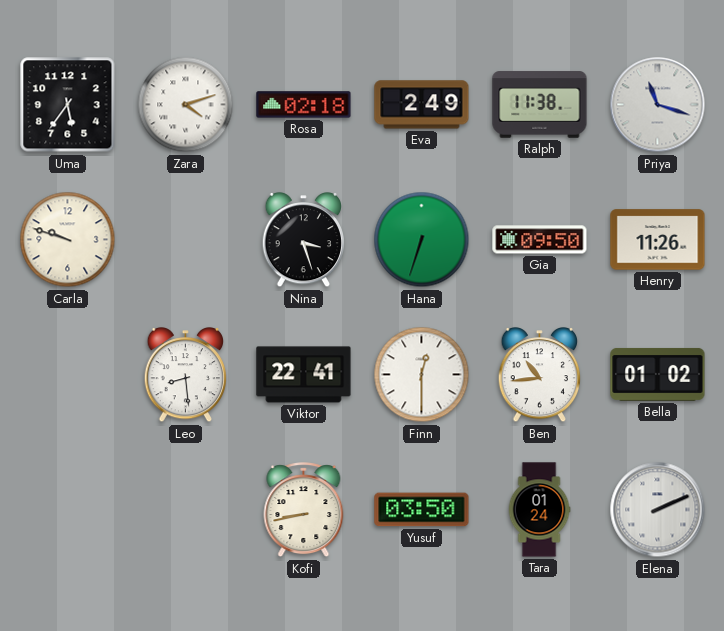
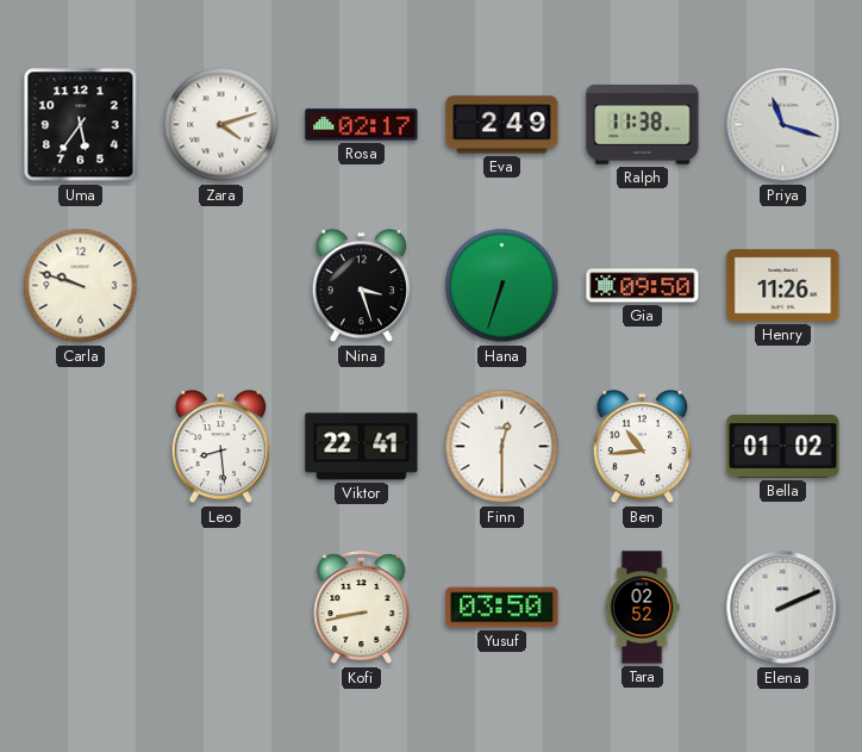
Rosa: 02:18 -> 02:17
Tara: 01:24 -> 02:52
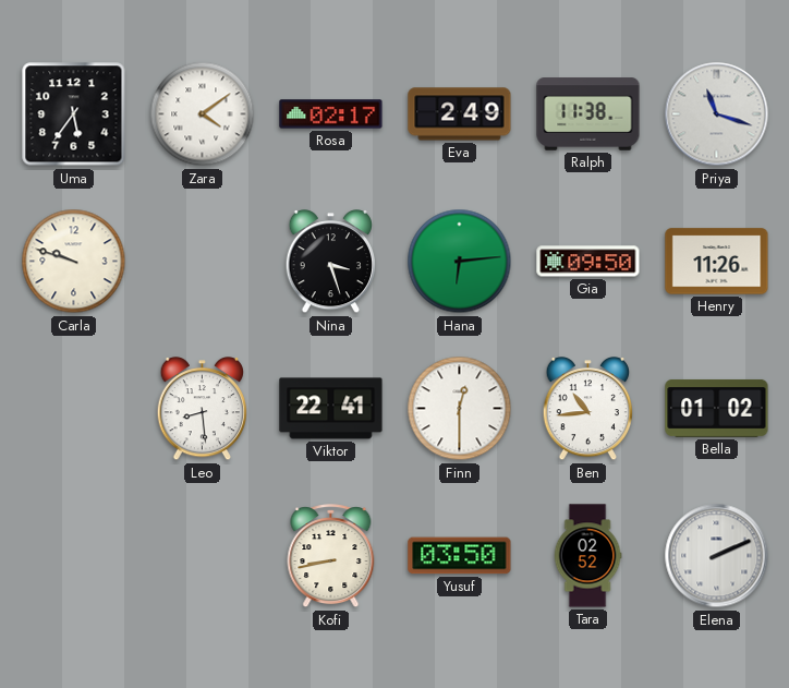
Zara: 4:12 -> 4:09
Hana: 6:33 -> 6:14
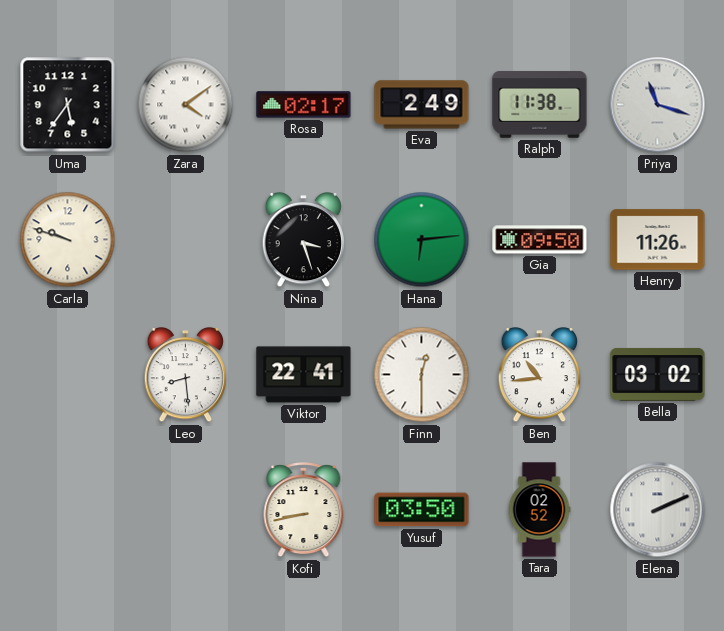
Bella: 01:02 -> 03:02
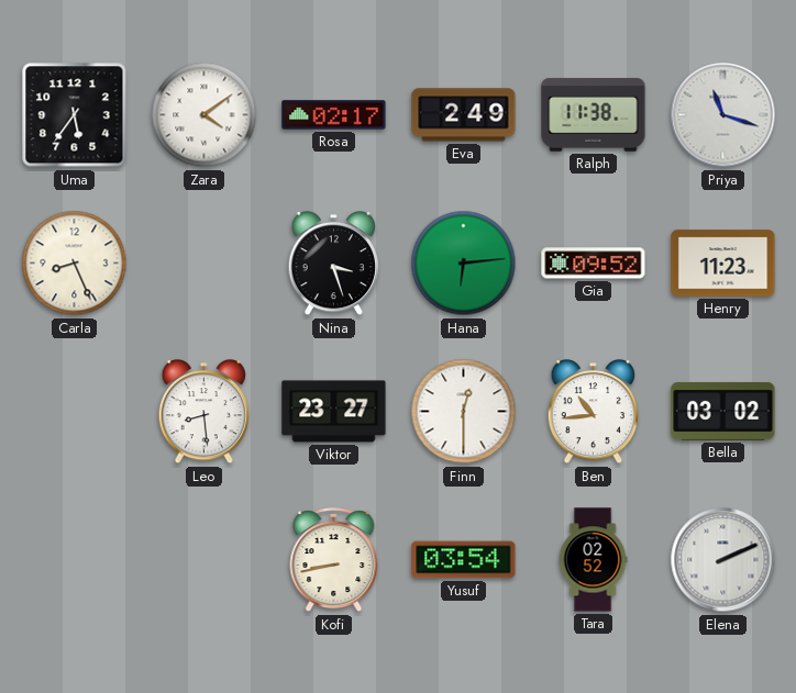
Carla: 9:48 -> 8:26
Gia: 09:50 -> 09:52
Henry: 11:26 -> 11:23
Viktor: 22:41 -> 23:27
Yusuf: 03:50 -> 03:54
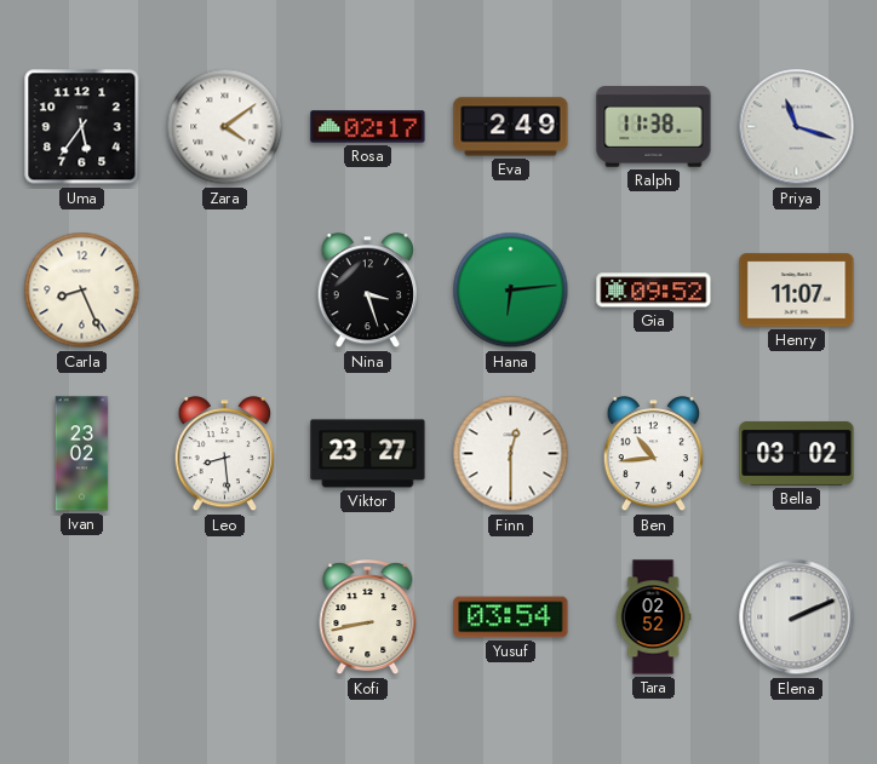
Henry: 11:23 -> 11:07
Ivan: none -> 23:02
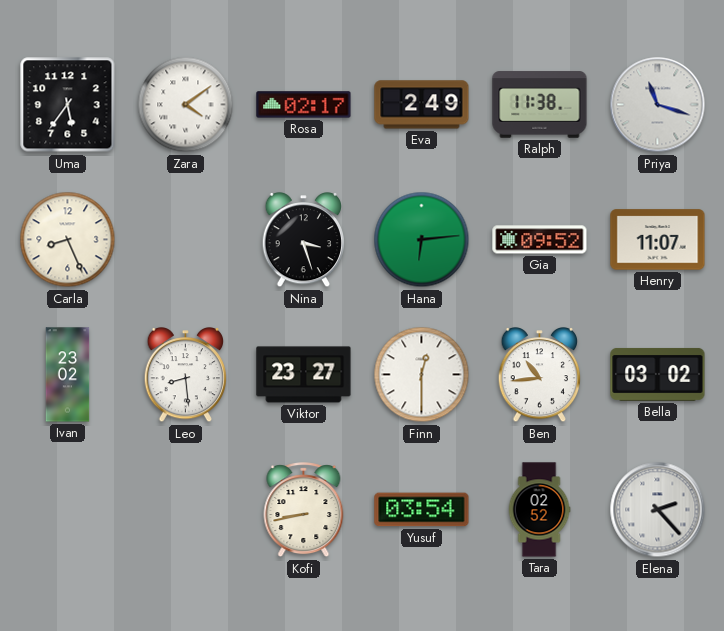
Elena: 2:11 -> 2:23
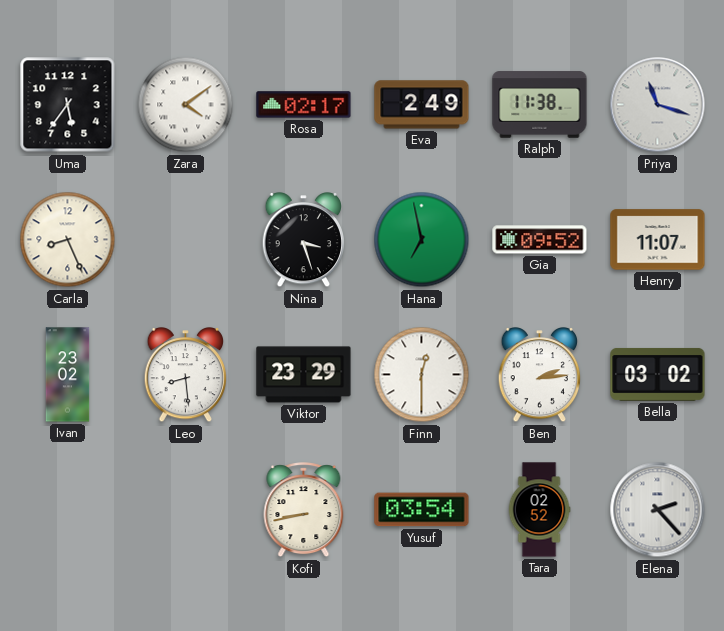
Hana: 6:14 -> 6:58
Viktor: 23:27 -> 23:29
Ben: 10:44 -> 2:14
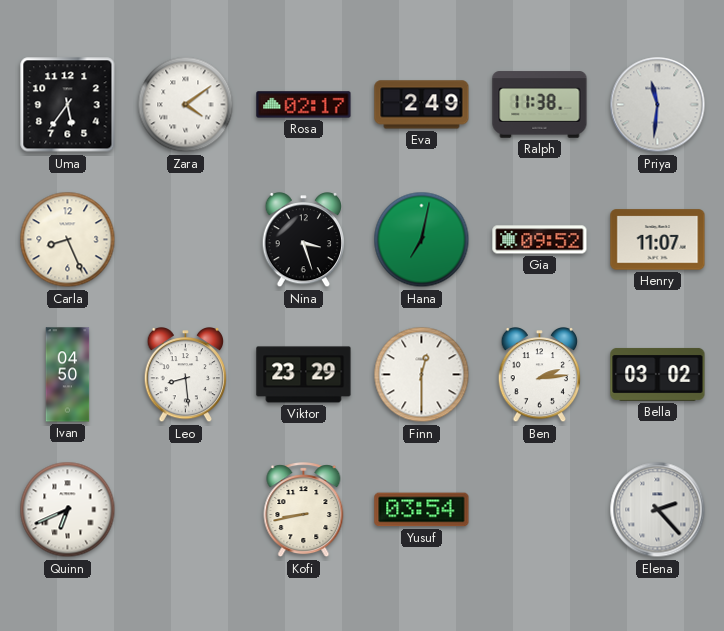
Priya: 11:18 -> 11:31
Hana: 6:58 -> 7:02
Ivan: 23:02 -> 04:50
Quinn: none -> 6:41
Tara: 02:52 -> none
